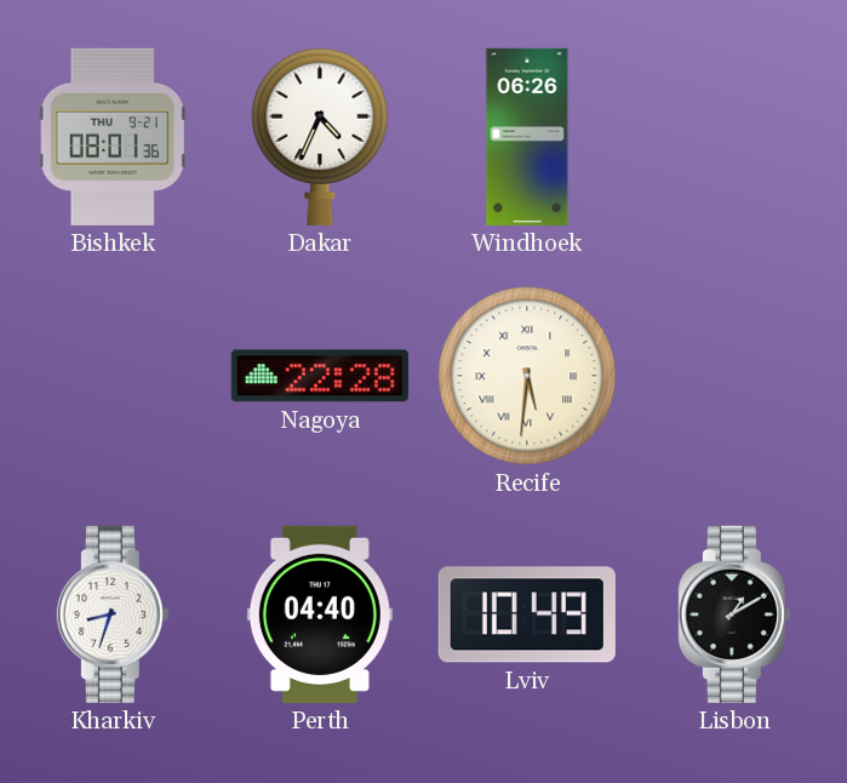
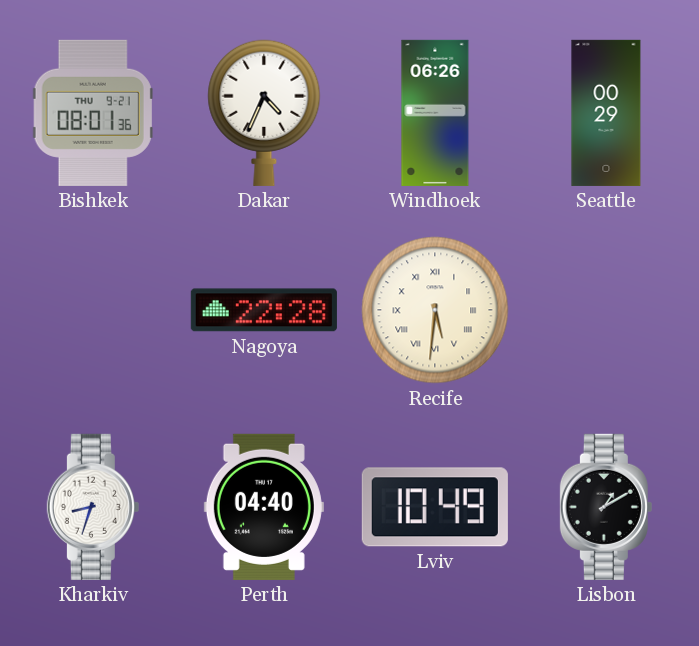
Seattle: none -> 00:29
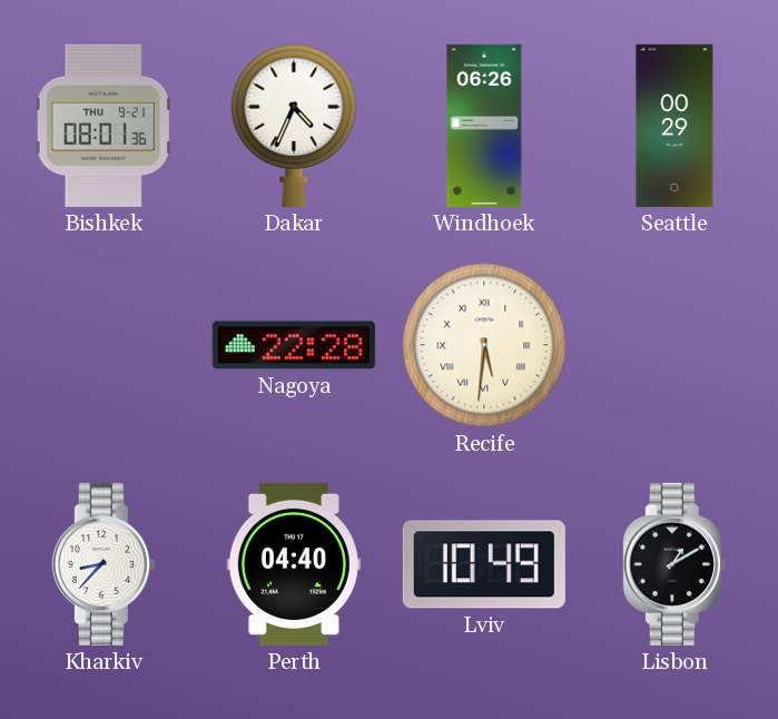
Kharkiv: 8:33 -> 8:37
